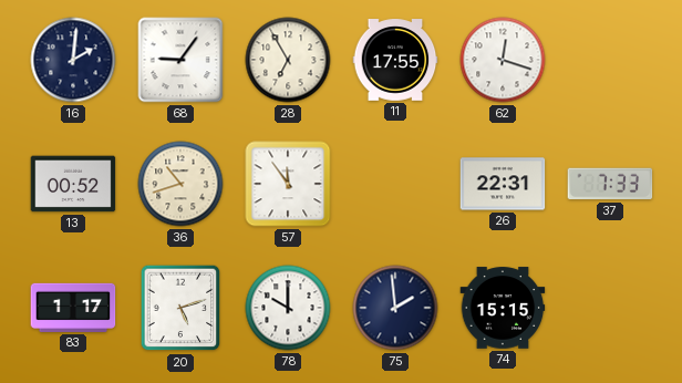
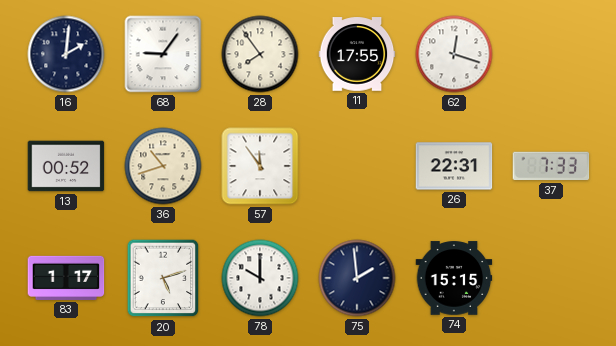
28: 6:55 -> 7:54
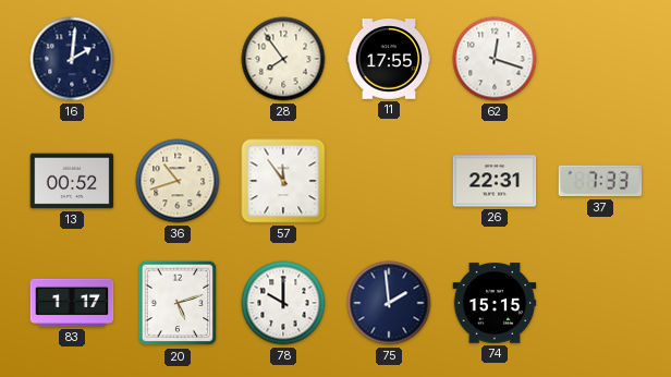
68: 9:06 -> none
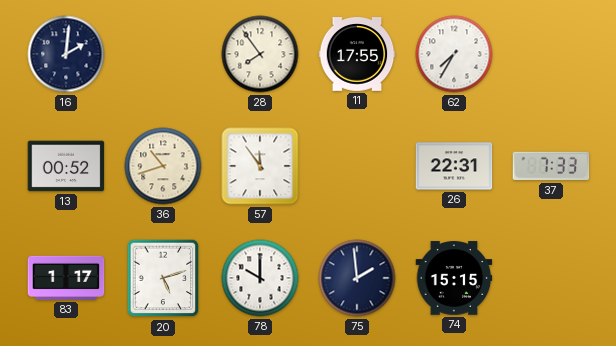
62: 12:18 -> 7:35
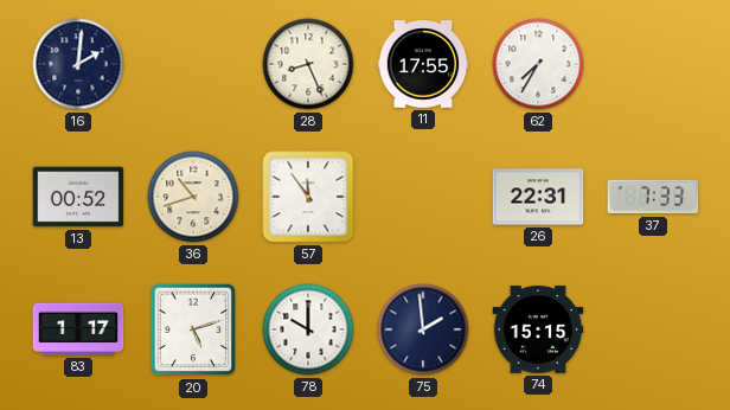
28: 7:54 -> 8:26
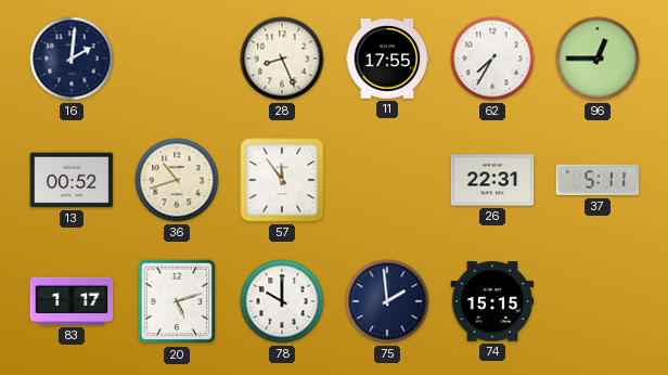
96: none -> 12:45
37: 7:33 -> 5:11
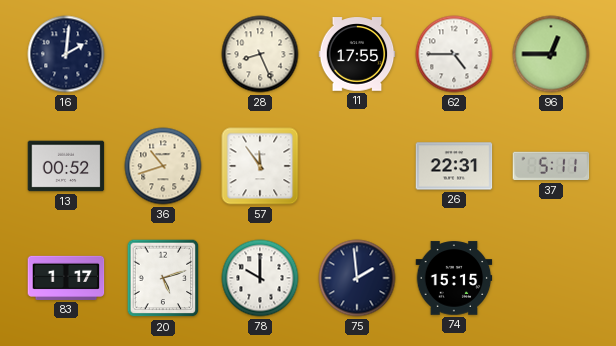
62: 7:35 -> 4:45
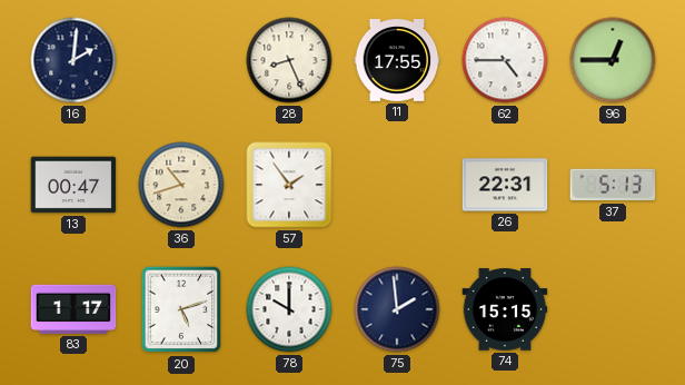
13: 00:52 -> 00:47
57: 11:54 -> 1:54
37: 5:11 -> 5:13
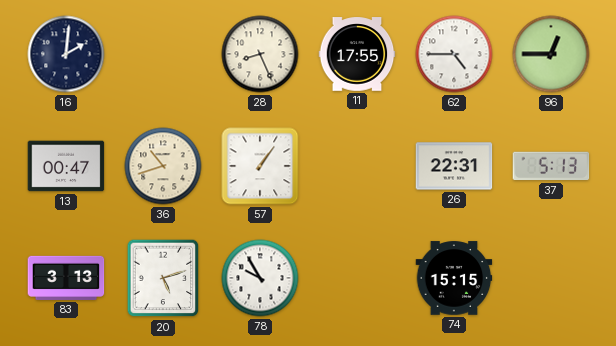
57: 1:54 -> 1:06
83: 1:17 -> 3:13
78: 10:00 -> 9:55
75: 1:59 -> none
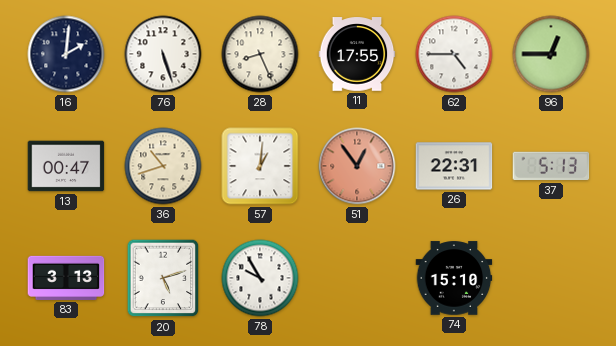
76: none -> 5:27
57: 1:06 -> 1:01
51: none -> 12:54
74: 15:15 -> 15:10
